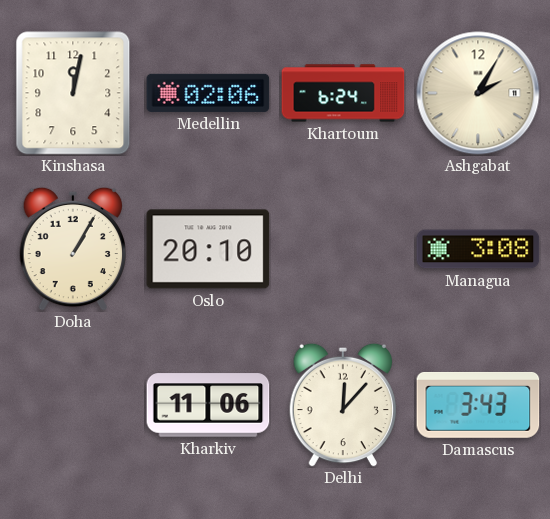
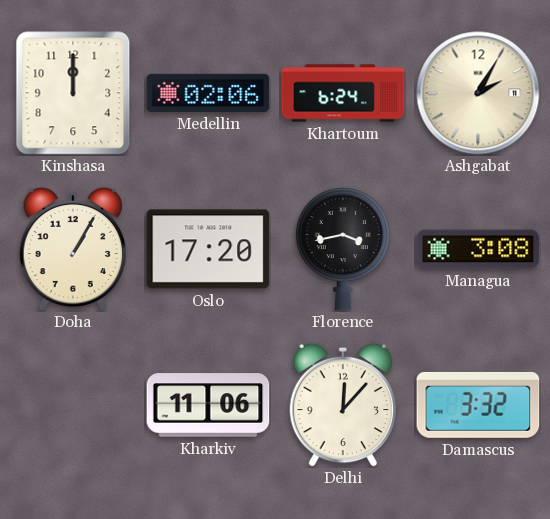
Kinshasa: 12:02 -> 12:00
Oslo: 20:10 -> 17:20
Florence: none -> 3:43
Damascus: 3:43 -> 3:32
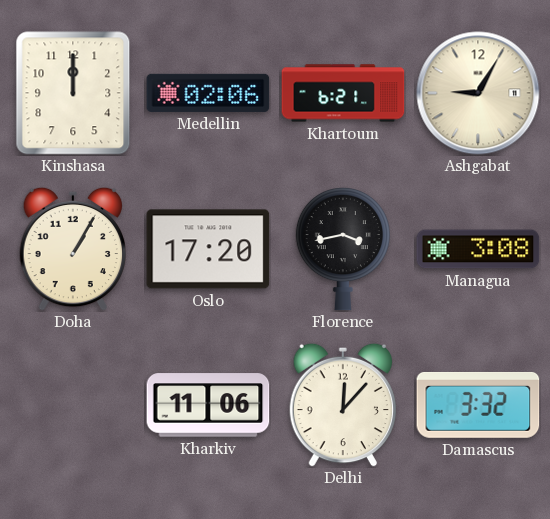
Khartoum: 6:24 -> 6:21
Ashgabat: 2:05 -> 9:05
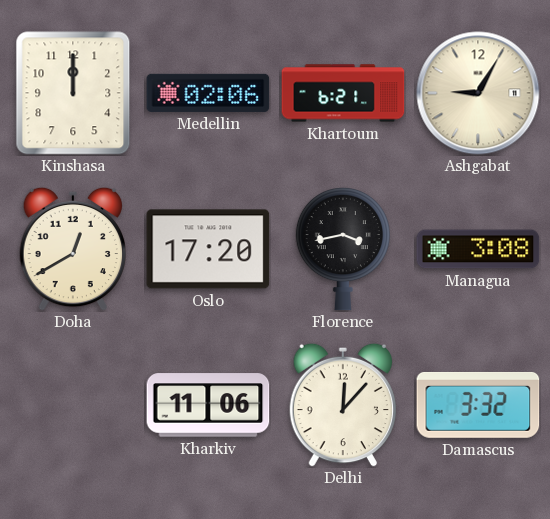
Doha: 1:05 -> 12:40
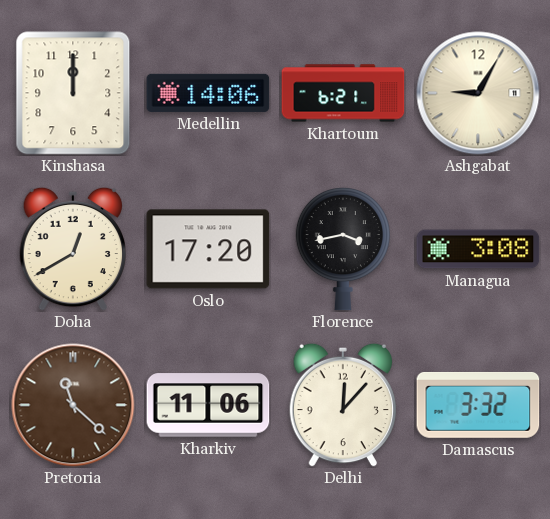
Medellin: 02:06 -> 14:06
Pretoria: none -> 11:22
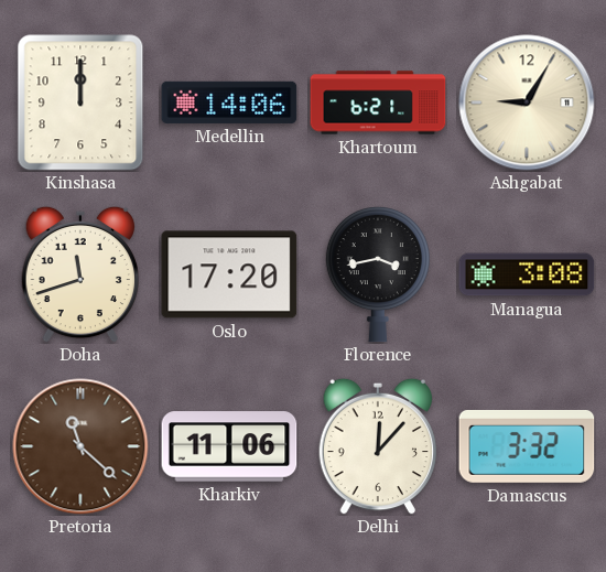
Doha: 12:40 -> 11:42
